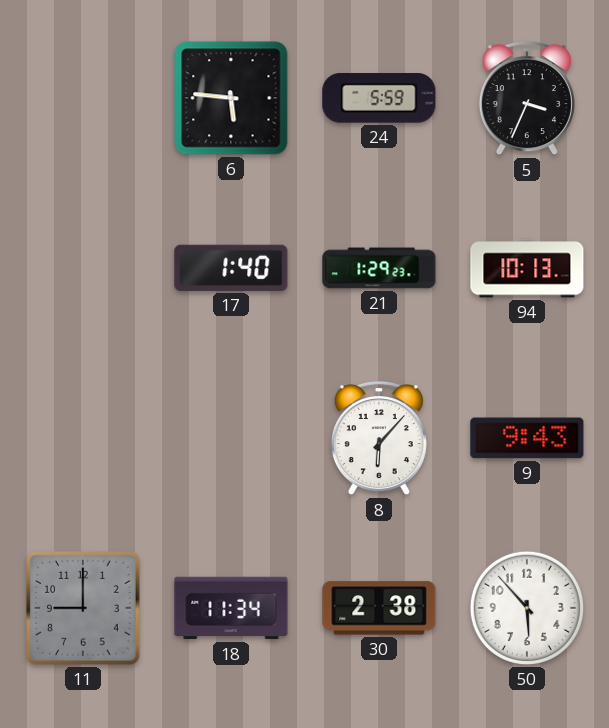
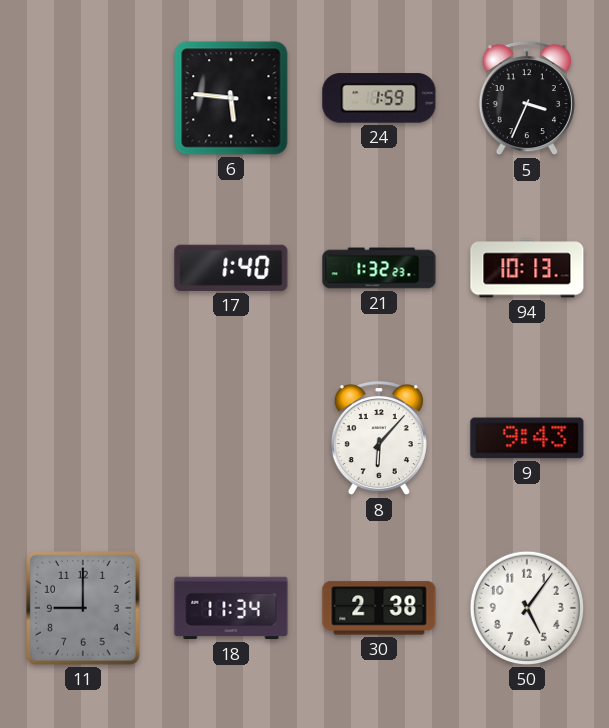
24: 5:59 -> 1:59
21: 1:29 -> 1:32
50: 5:53 -> 5:06
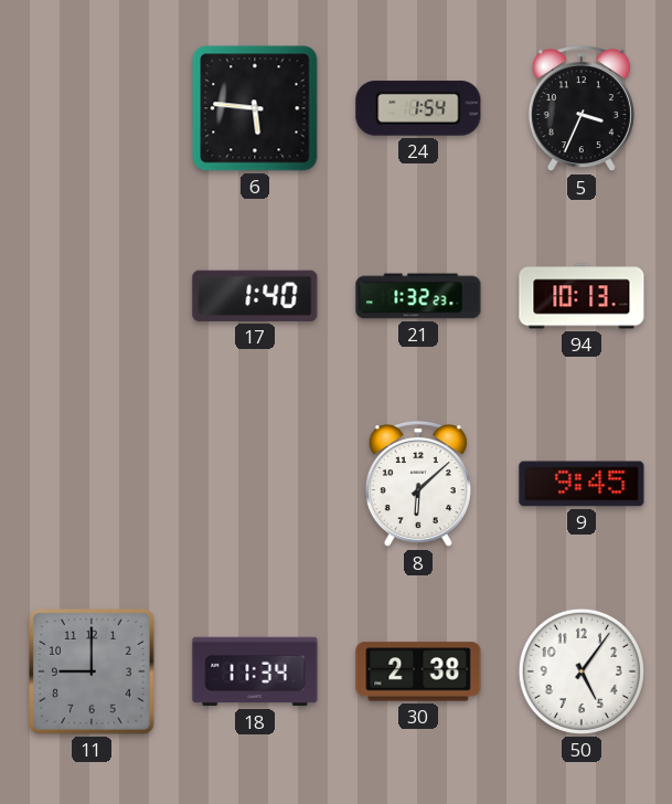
24: 1:59 -> 1:54
8: 6:07 -> 6:08
9: 9:43 -> 9:45
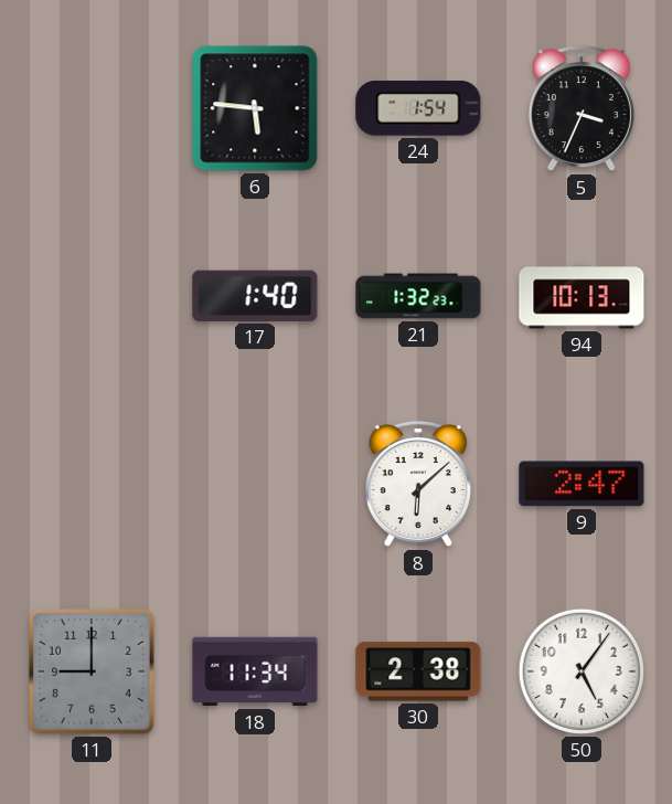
9: 9:45 -> 2:47
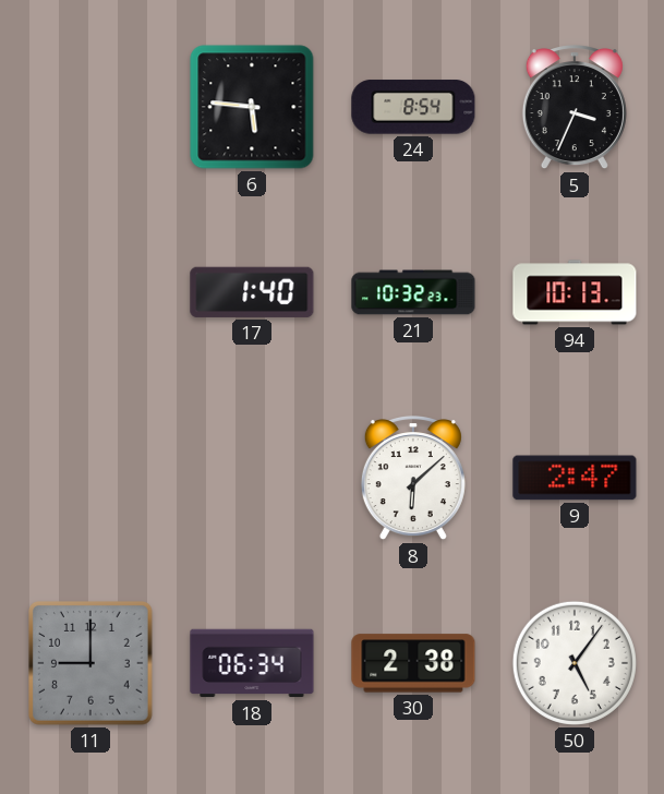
24: 1:54 -> 8:54
21: 1:32 -> 10:32
18: 11:34 -> 06:34
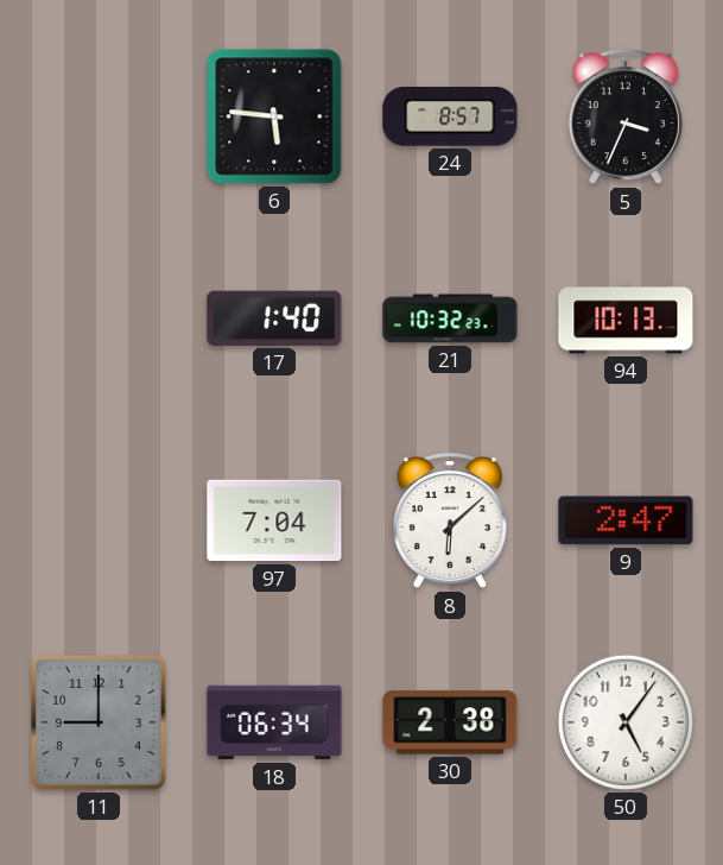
24: 8:54 -> 8:57
97: none -> 7:04
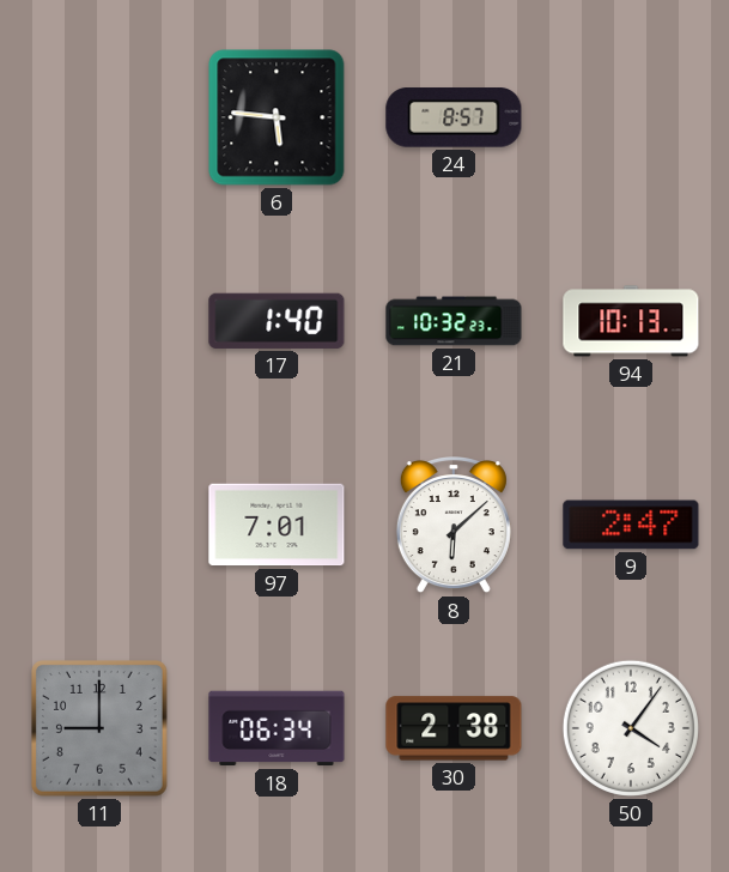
5: 3:34 -> none
97: 7:04 -> 7:01
50: 5:06 -> 4:06
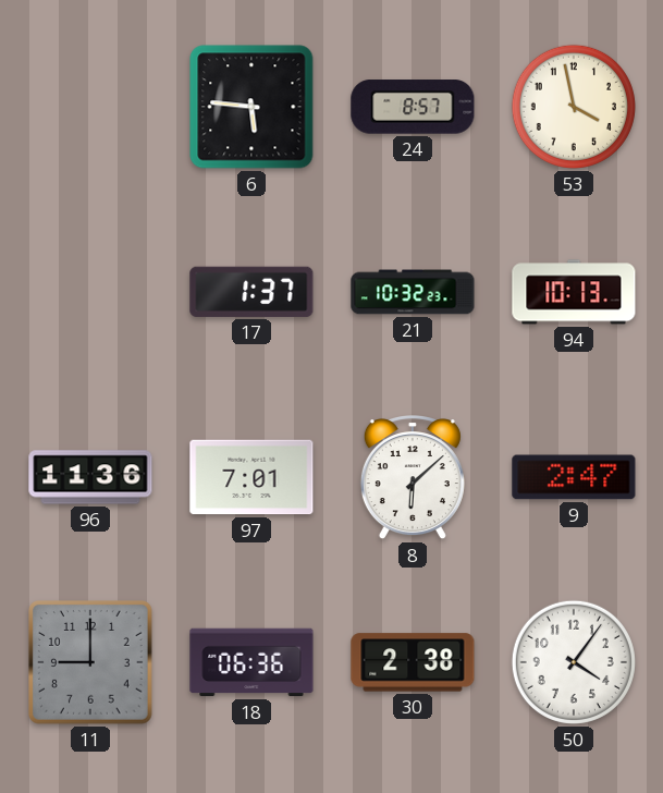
53: none -> 3:58
17: 1:40 -> 1:37
96: none -> 11:36
18: 06:34 -> 06:36
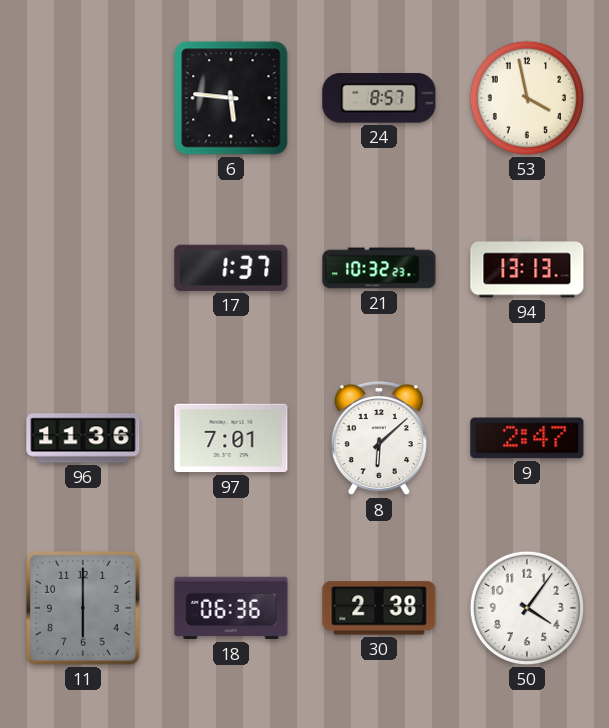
94: 10:13 -> 13:13
11: 9:00 -> 6:00
